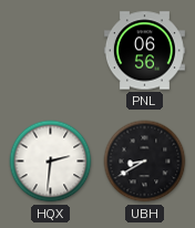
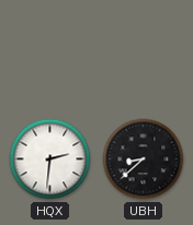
PNL: 06:56 -> none
UBH: 8:40 -> 8:38
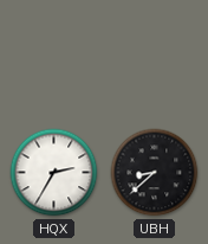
HQX: 2:31 -> 2:35
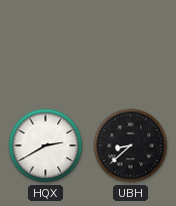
HQX: 2:35 -> 2:40
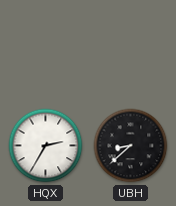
HQX: 2:40 -> 2:35
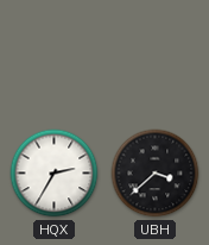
UBH: 8:38 -> 3:38
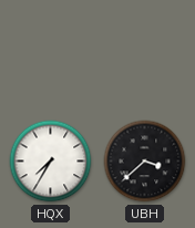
HQX: 2:35 -> 7:35
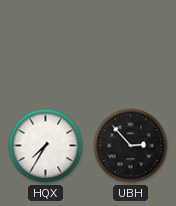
UBH: 3:38 -> 2:53
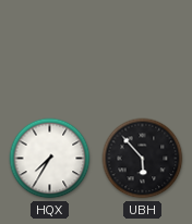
UBH: 2:53 -> 5:53
